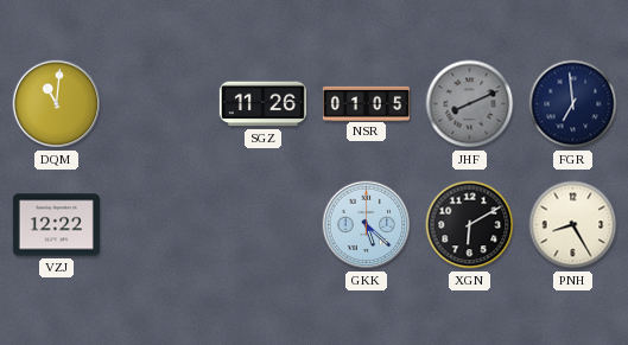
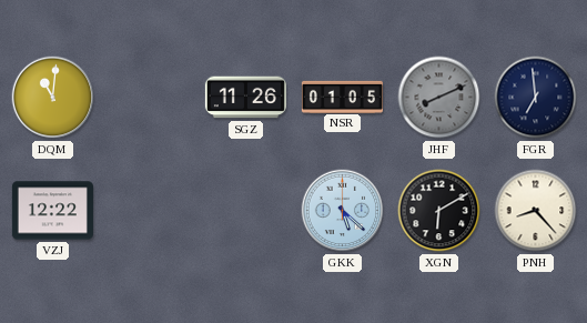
PNH: 8:25 -> 8:23
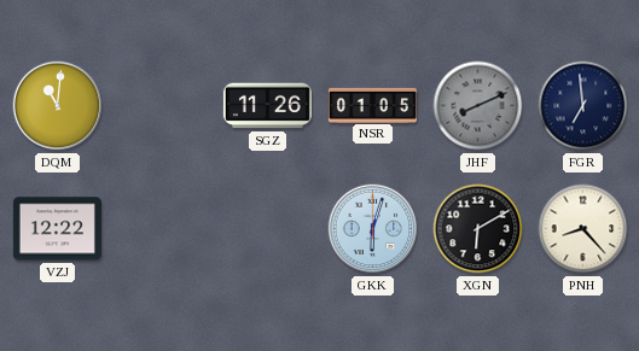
GKK: 5:22 -> 6:03
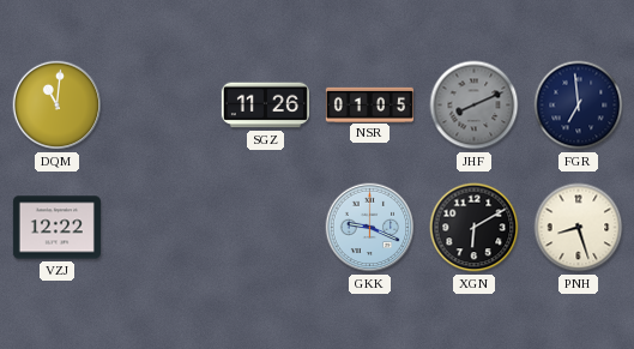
GKK: 6:03 -> 9:19
PNH: 8:23 -> 8:27
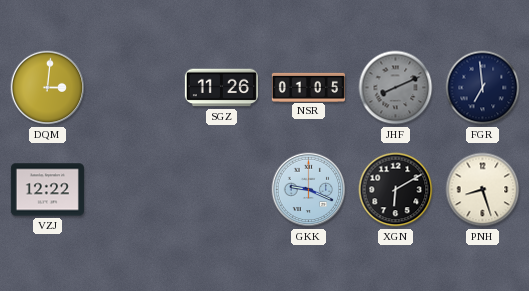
DQM: 11:01 -> 3:01
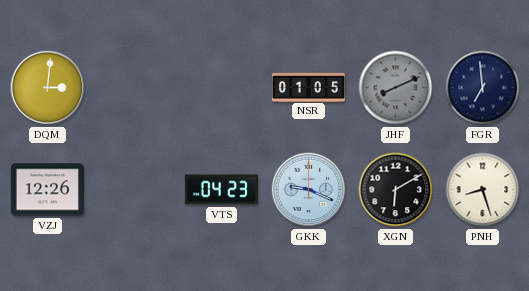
SGZ: 11:26 -> none
VZJ: 12:22 -> 12:26
VTS: none -> 04:23
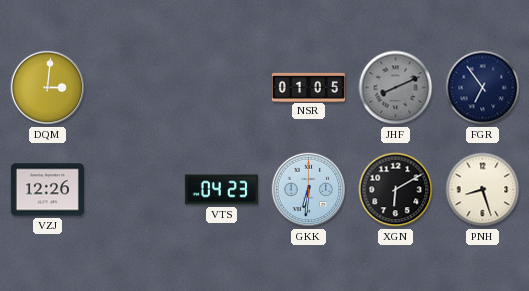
FGR: 6:59 -> 6:54
GKK: 9:19 -> 6:31
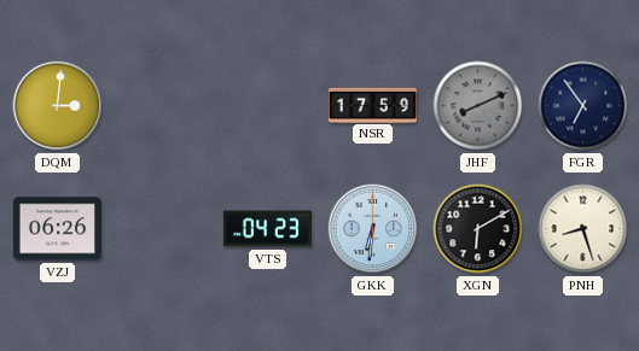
NSR: 01:05 -> 17:59
VZJ: 12:26 -> 06:26
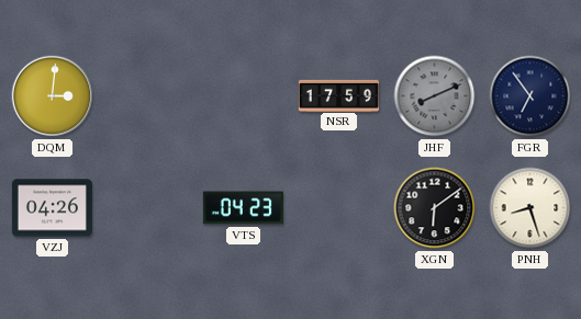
VZJ: 06:26 -> 04:26
GKK: 6:31 -> none
XGN: 6:10 -> 6:09
